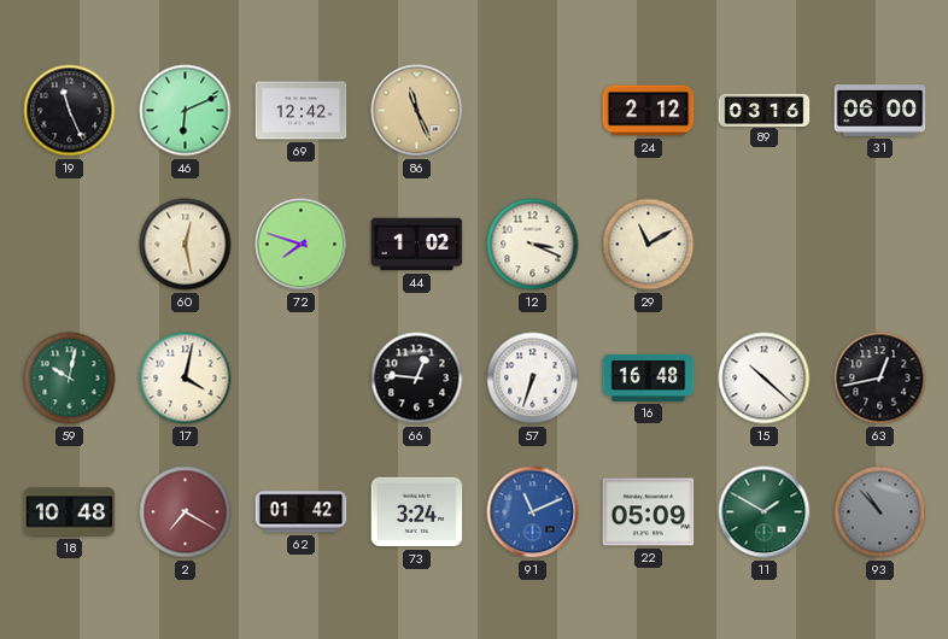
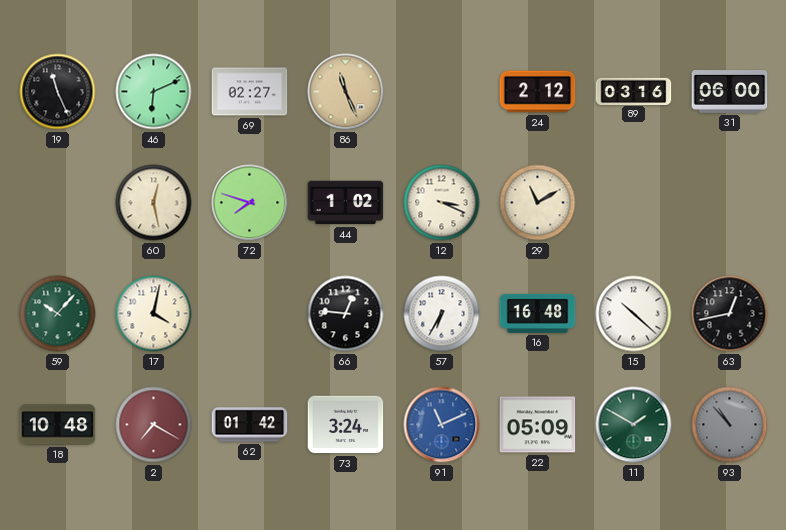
69: 12:42 -> 02:27
59: 10:02 -> 10:07
57: 6:33 -> 6:35
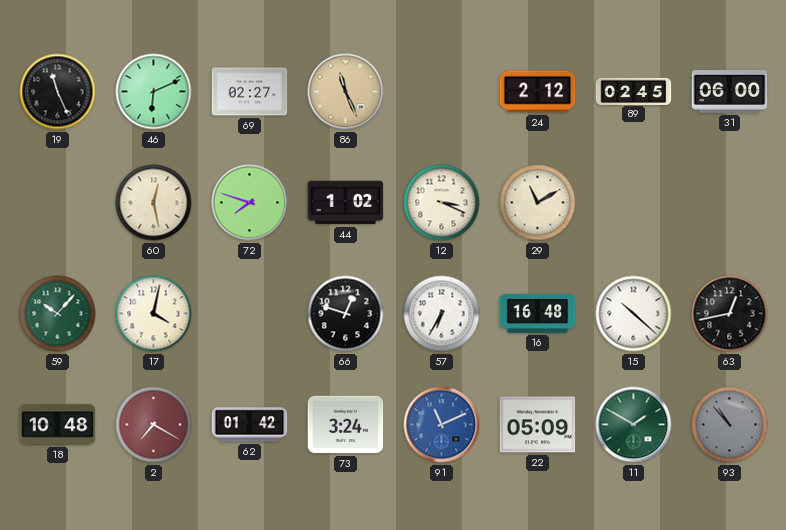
89: 03:16 -> 02:45
66: 12:46 -> 12:48
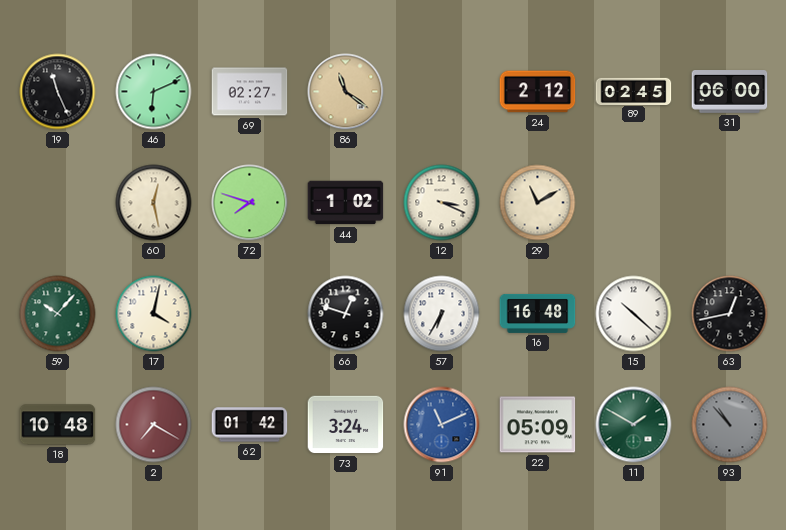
86: 11:26 -> 11:21
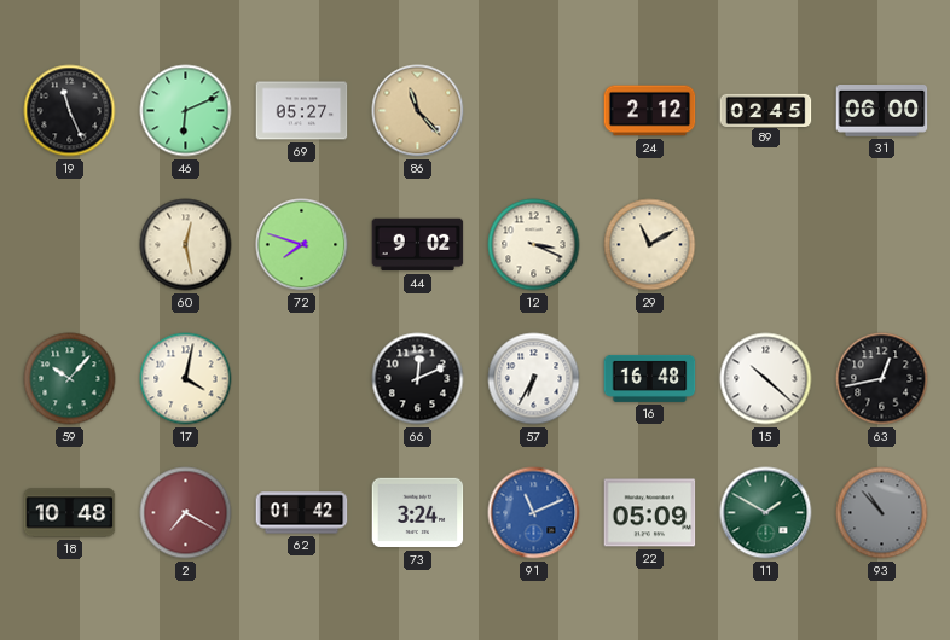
69: 02:27 -> 05:27
86: 11:21 -> 11:23
44: 1:02 -> 9:02
66: 12:48 -> 12:11
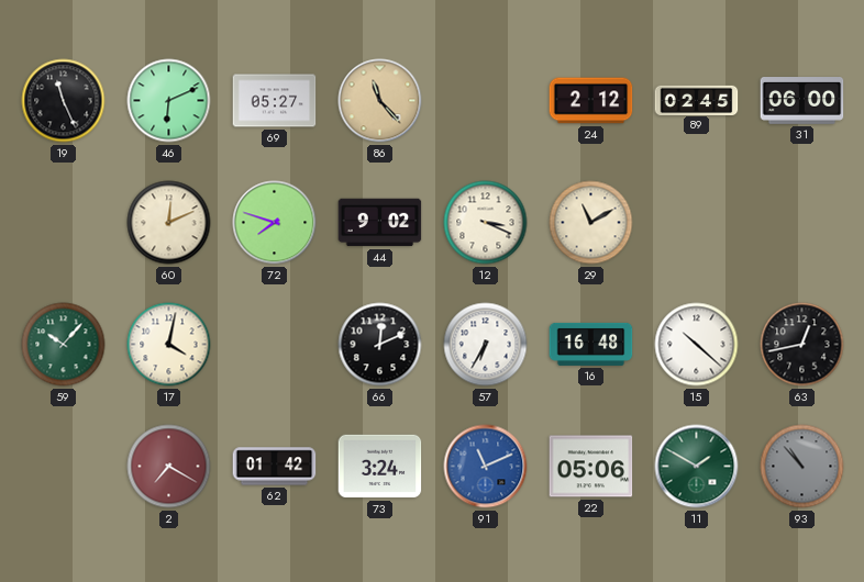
60: 12:28 -> 12:11
18: 10:48 -> none
22: 05:09 -> 05:06
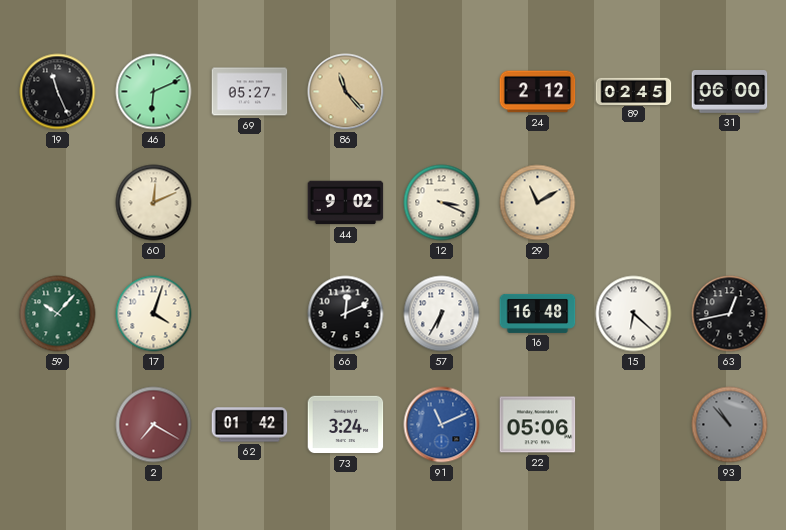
72: 7:48 -> none
17: 4:02 -> 4:03
15: 10:22 -> 6:22
11: 1:50 -> none
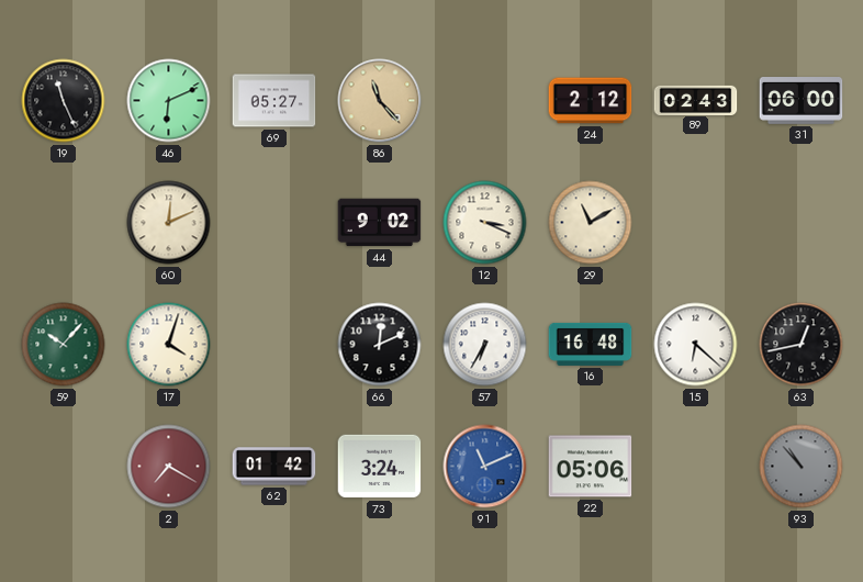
89: 02:45 -> 02:43
